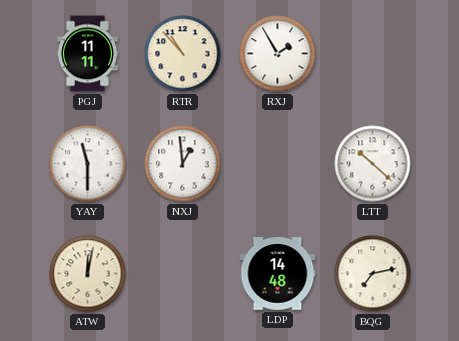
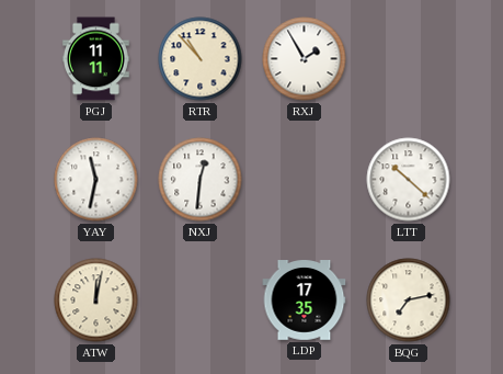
YAY: 11:30 -> 11:32
NXJ: 12:59 -> 12:31
LDP: 14:48 -> 17:35
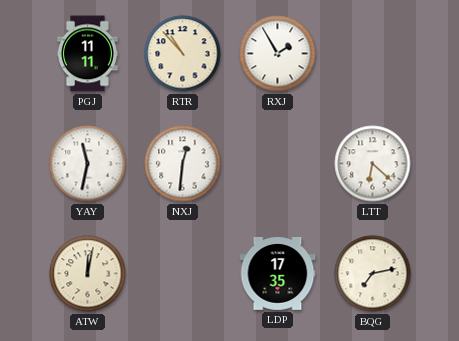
LTT: 10:22 -> 6:22
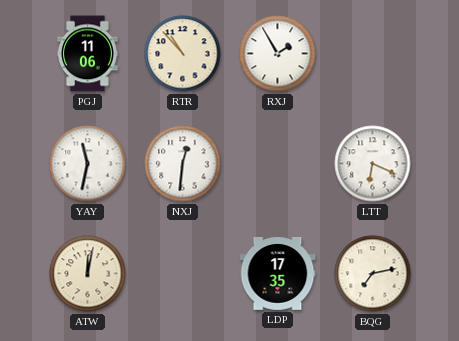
PGJ: 11:11 -> 11:06
LTT: 6:22 -> 6:19
